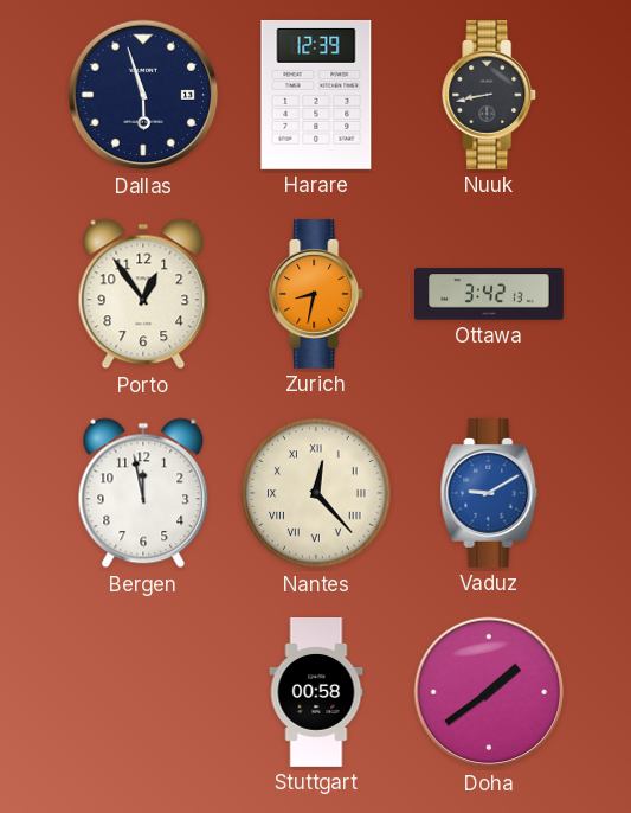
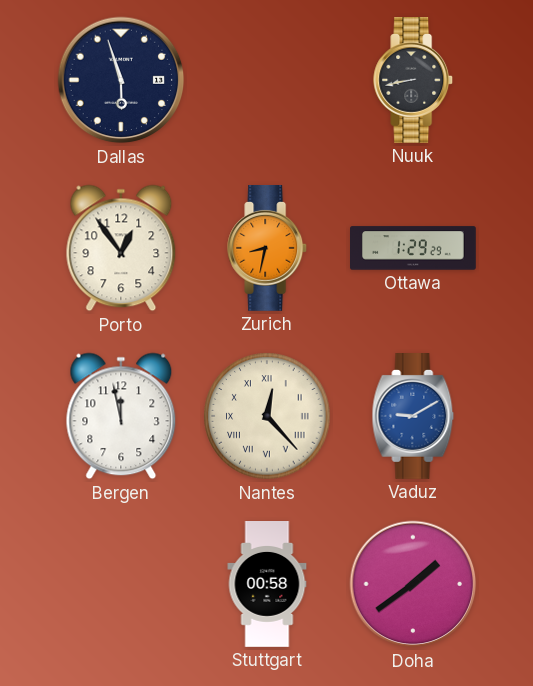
Harare: 12:39 -> none
Ottawa: 3:42 -> 1:29
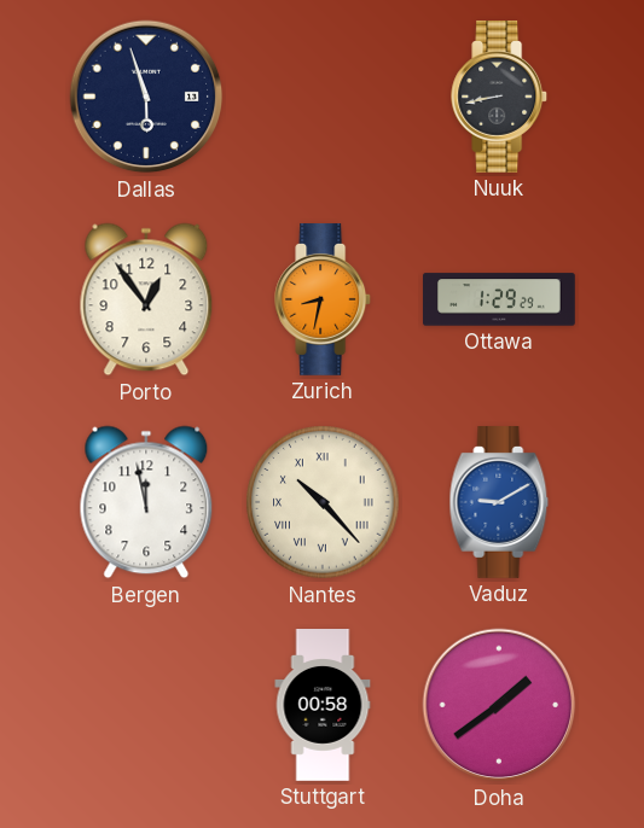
Nantes: 12:23 -> 10:23
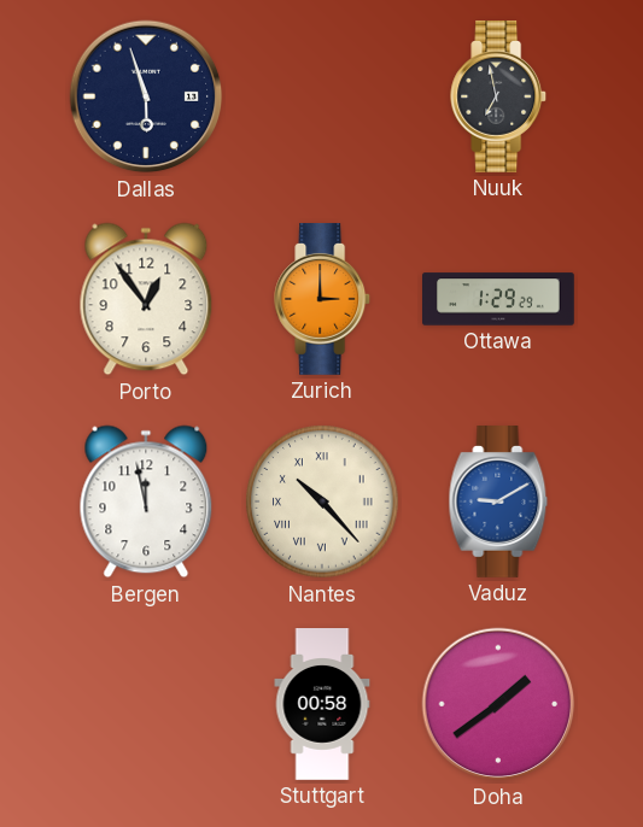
Nuuk: 8:43 -> 6:58
Zurich: 8:32 -> 3:00
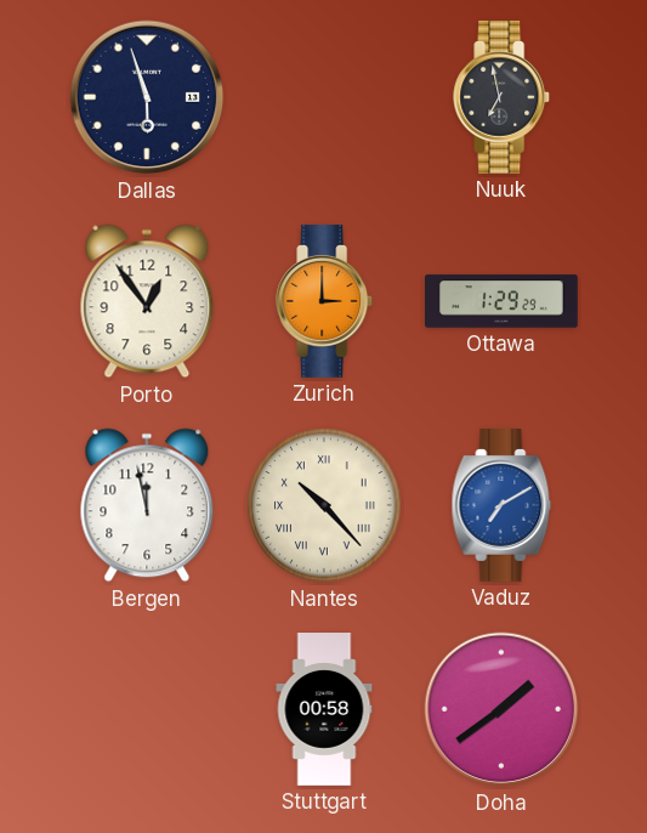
Vaduz: 9:10 -> 7:10
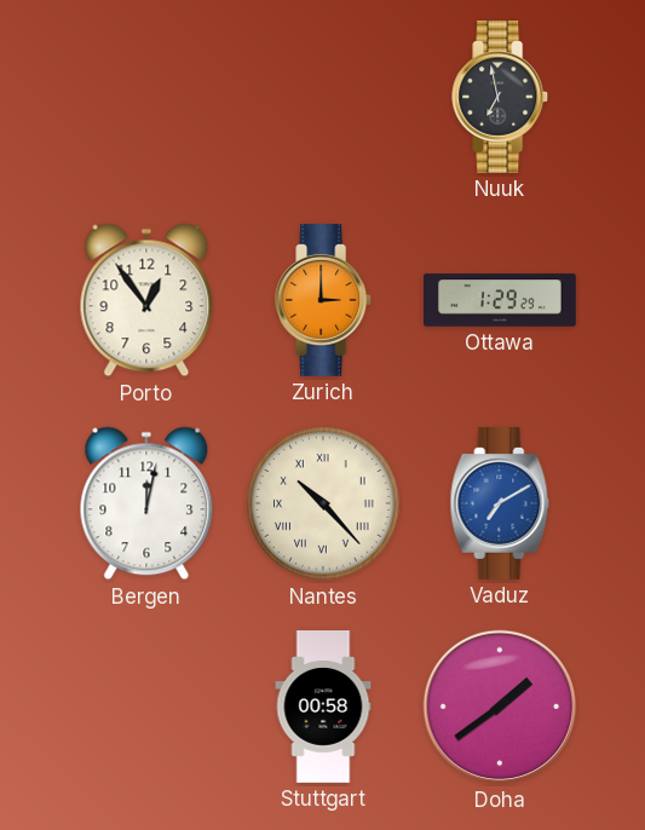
Dallas: 5:57 -> none
Bergen: 11:58 -> 12:02
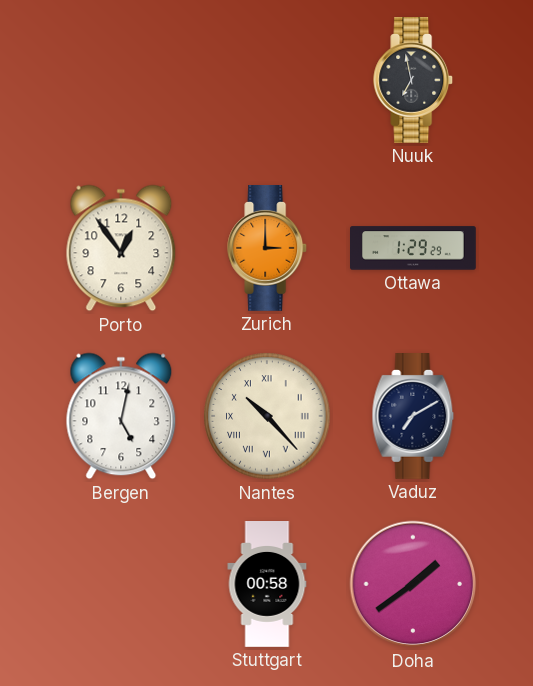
Bergen: 12:02 -> 5:02
Vaduz dial: blue -> navy
